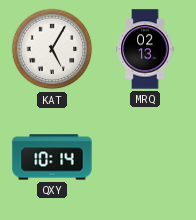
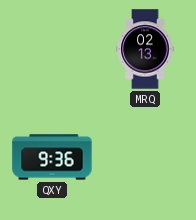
KAT: 5:05 -> none
QXY: 10:14 -> 9:36
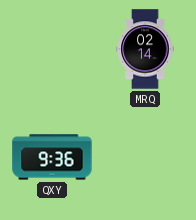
MRQ: 02:13 -> 02:14
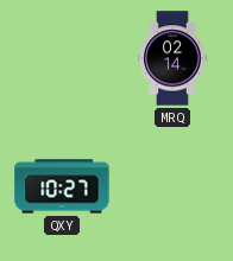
QXY: 9:36 -> 10:27
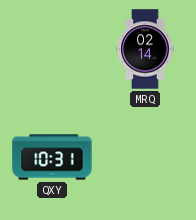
QXY: 10:27 -> 10:31
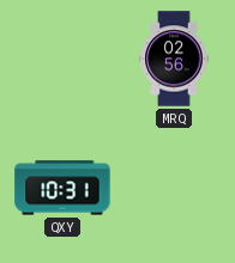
MRQ: 02:14 -> 02:56
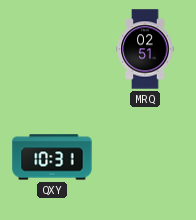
MRQ: 02:56 -> 02:51
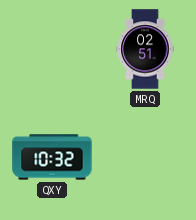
QXY: 10:31 -> 10:32
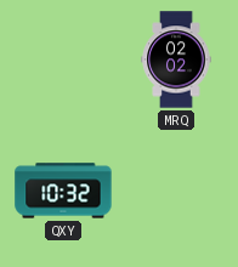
MRQ: 02:51 -> 02:02
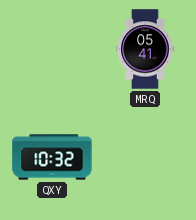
MRQ: 02:02 -> 05:41
